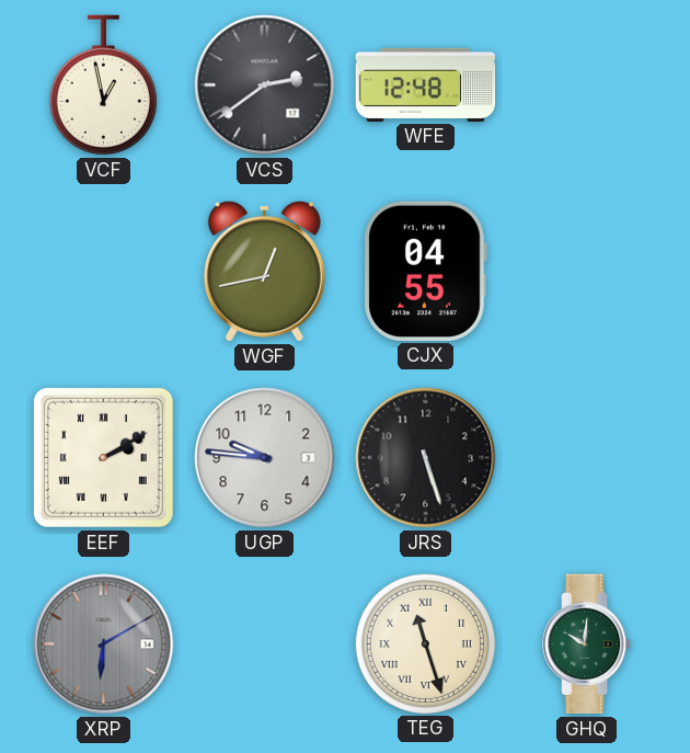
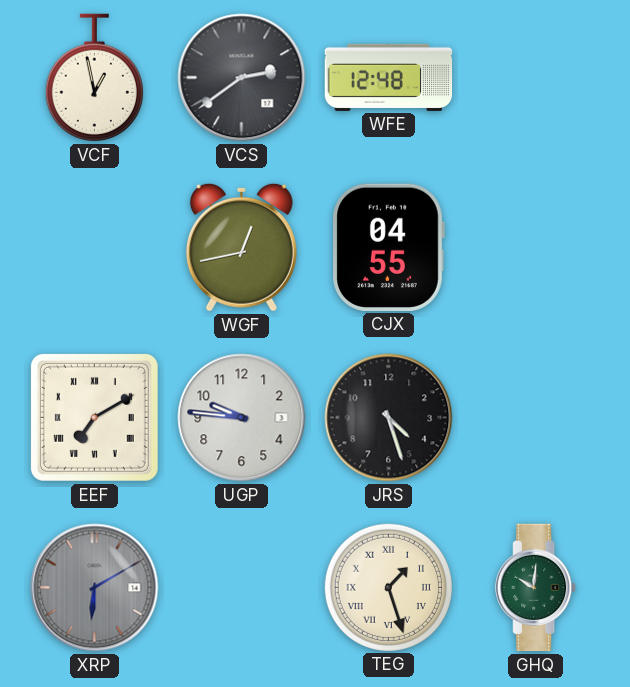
EEF: 2:10 -> 7:10
JRS: 5:27 -> 4:27
TEG: 11:27 -> 1:27
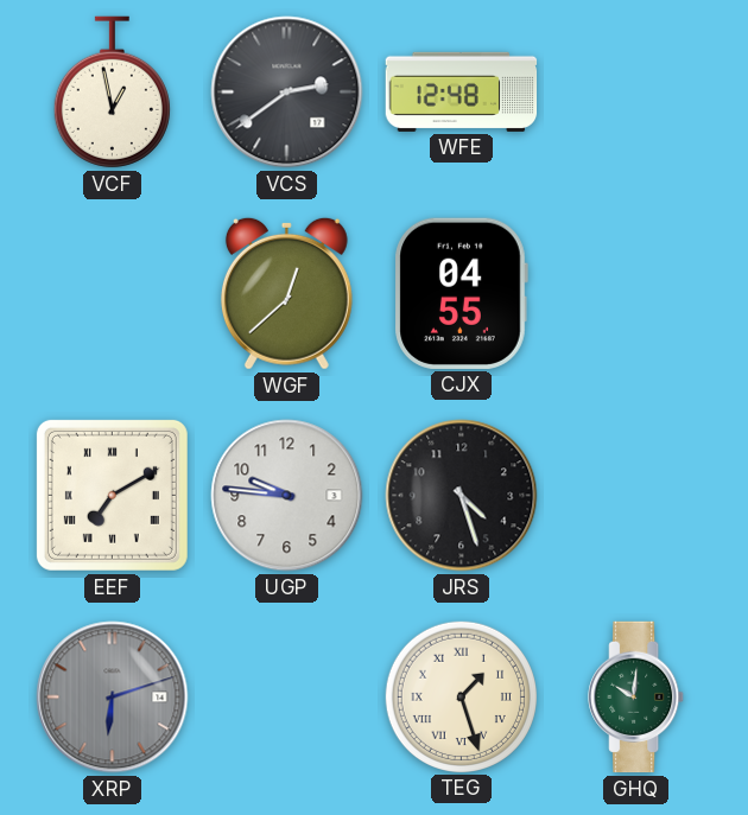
WGF: 12:43 -> 12:38
XRP: 6:10 -> 6:12
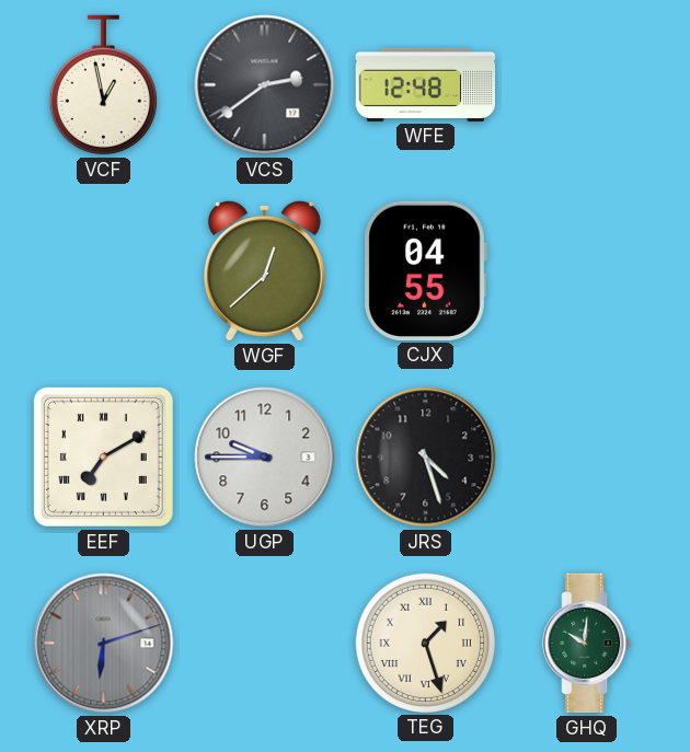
UGP: 9:46 -> 9:45
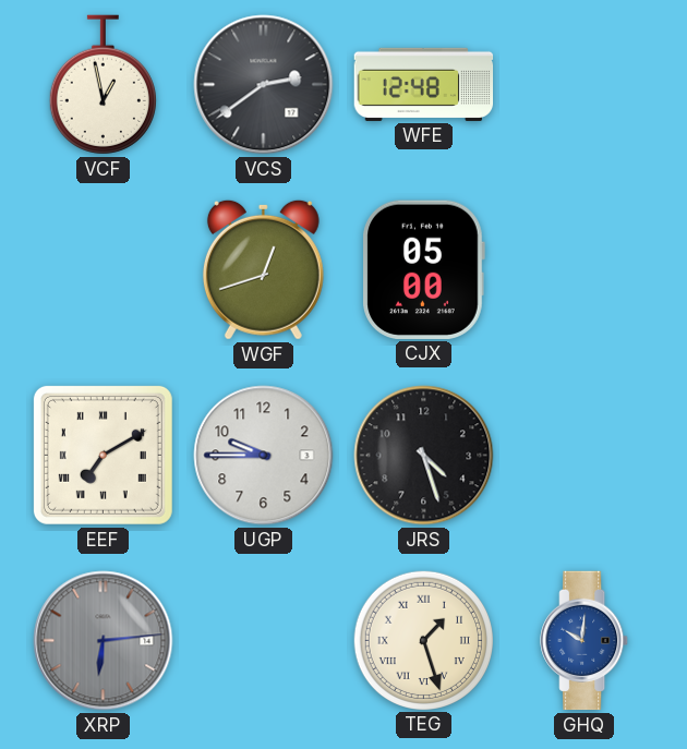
WGF: 12:38 -> 12:42
CJX: 04:55 -> 05:00
XRP: 6:12 -> 6:14
GHQ dial: green -> blue
